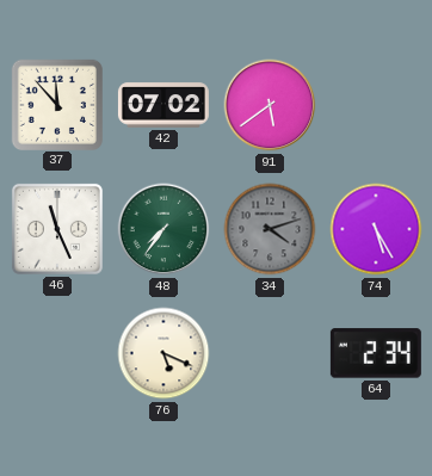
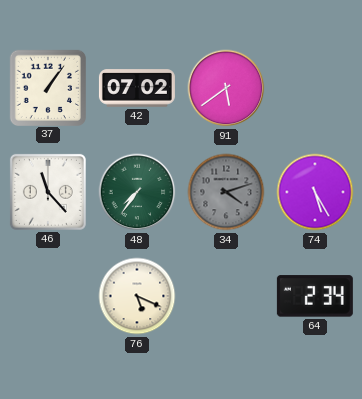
37: 11:53 -> 1:06
46: 11:26 -> 11:23
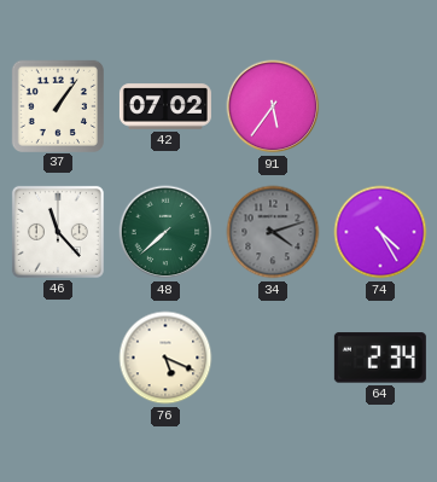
91: 5:39 -> 5:36
48: 7:36 -> 7:38
74: 5:25 -> 4:25
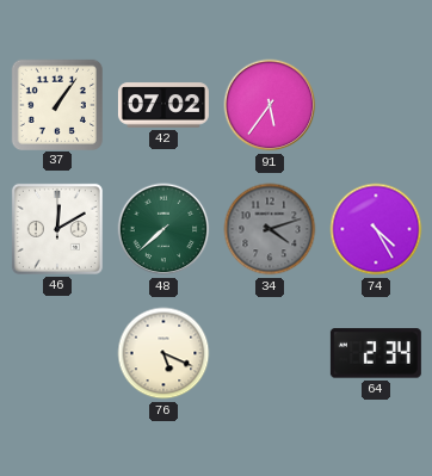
46: 11:23 -> 12:10
